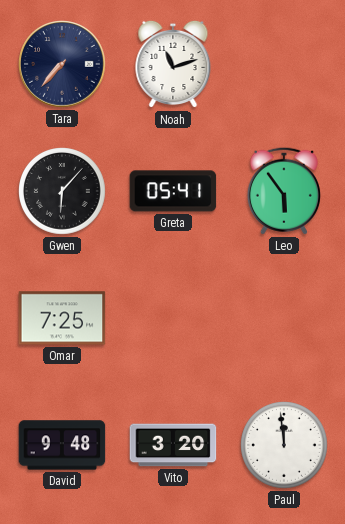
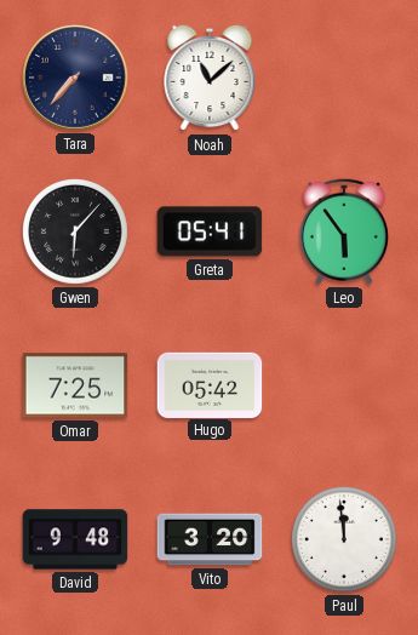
Noah: 11:12 -> 11:08
Hugo: none -> 05:42
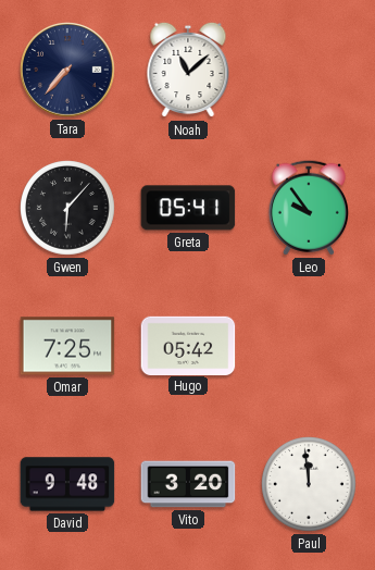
Leo: 5:54 -> 9:54
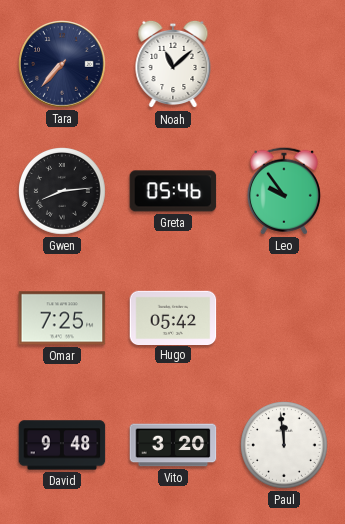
Gwen: 6:07 -> 8:14
Greta: 05:41 -> 05:46
